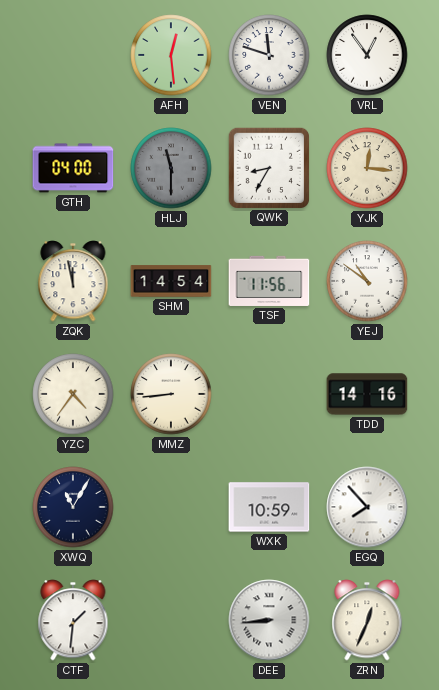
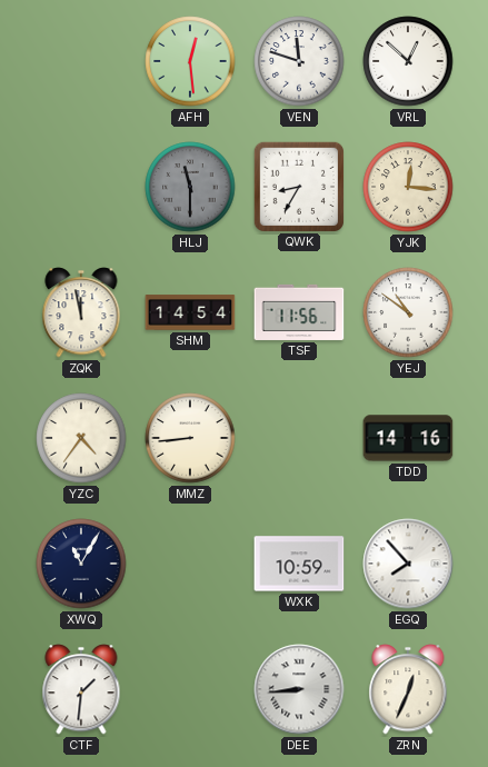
VRL: 12:54 -> 12:52
GTH: 04:00 -> none
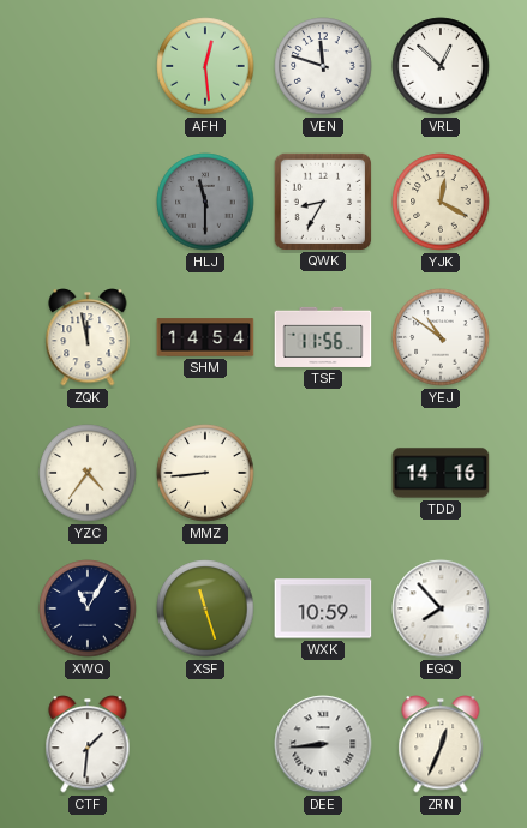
YJK: 12:16 -> 12:20
XSF: none -> 11:27
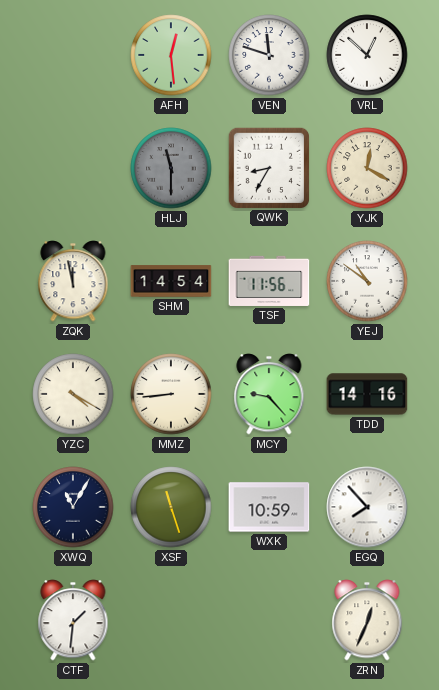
YZC: 4:36 -> 4:20
MCY: none -> 9:23
DEE: 8:44 -> none
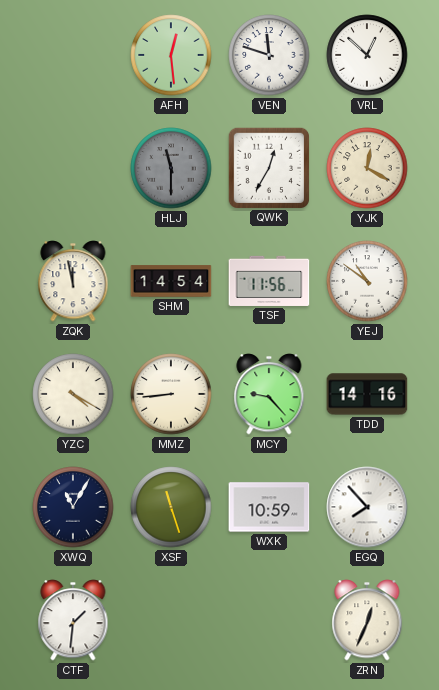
QWK: 8:35 -> 12:35
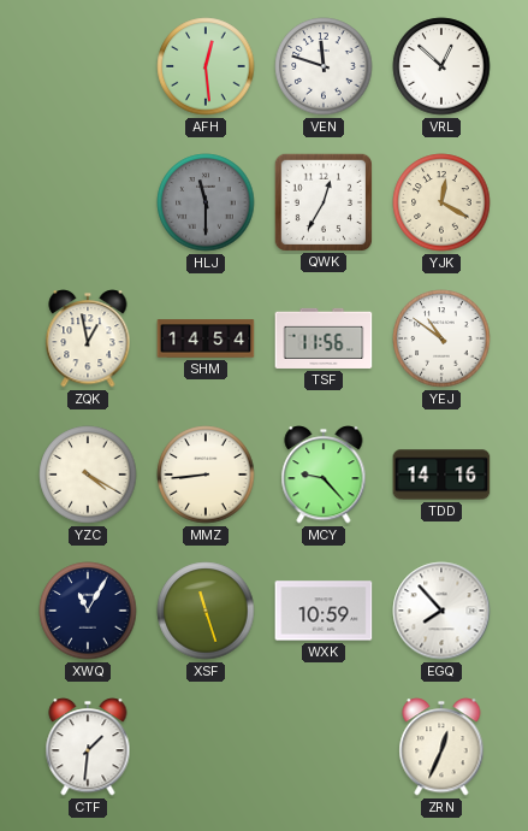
ZQK: 11:58 -> 12:58
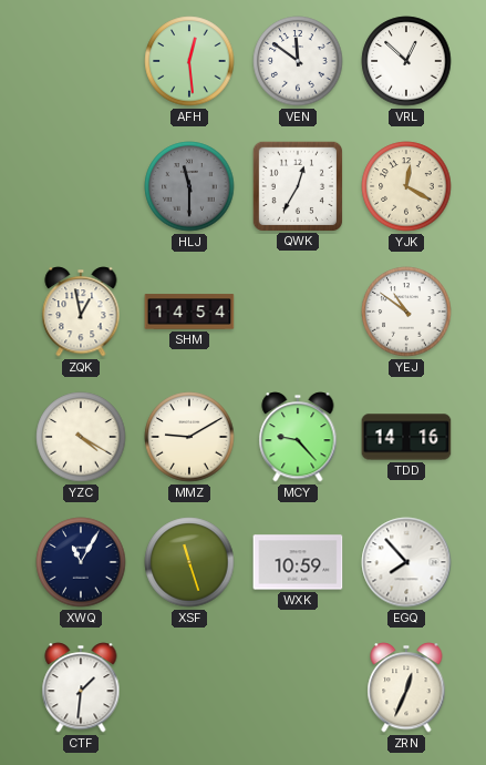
VEN: 11:48 -> 11:51
TSF: 11:56 -> none
MMZ: 8:44 -> 9:10
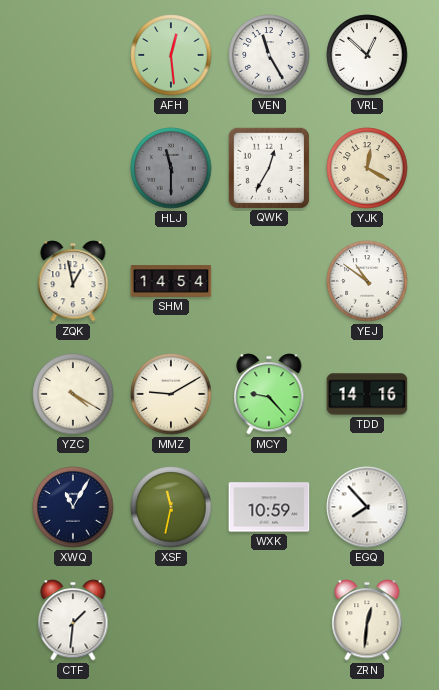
VEN: 11:51 -> 11:25
XSF: 11:27 -> 11:32
ZRN: 12:34 -> 12:31
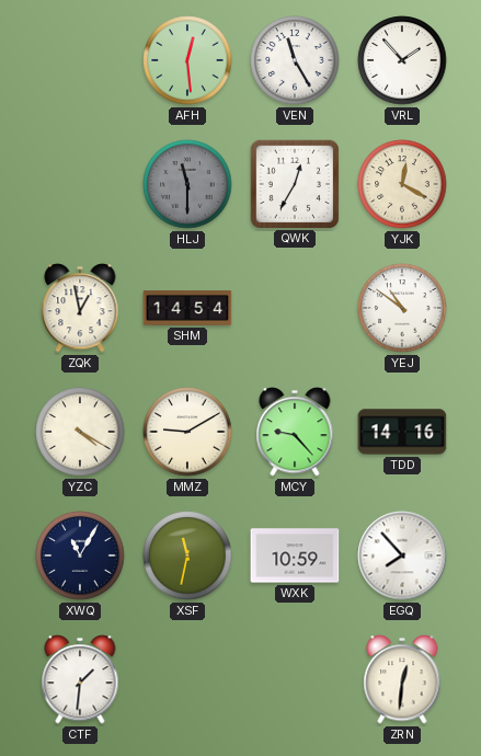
VRL: 12:52 -> 1:53
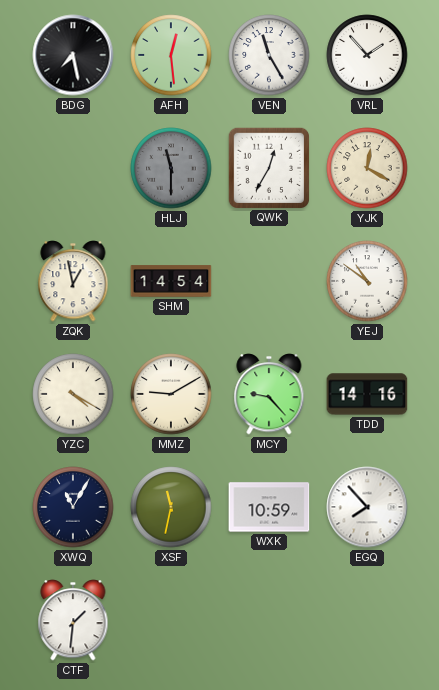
BDG: none -> 7:28
ZRN: 12:31 -> none
